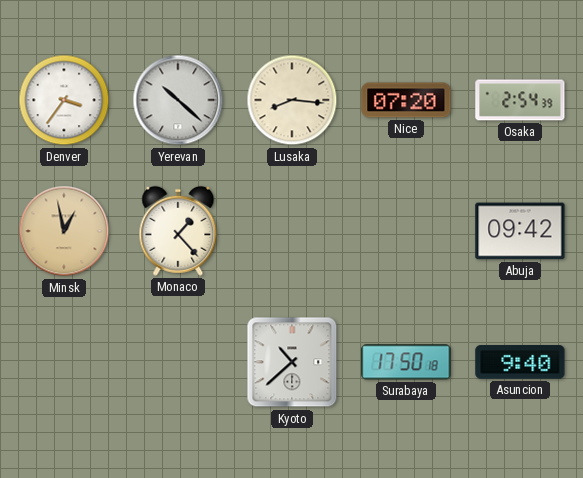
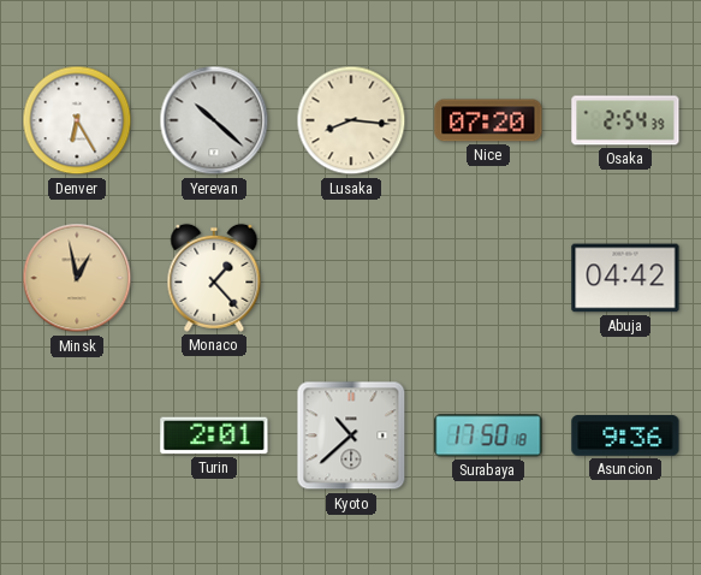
Denver: 3:36 -> 6:25
Abuja: 09:42 -> 04:42
Turin: none -> 2:01
Asuncion: 9:40 -> 9:36
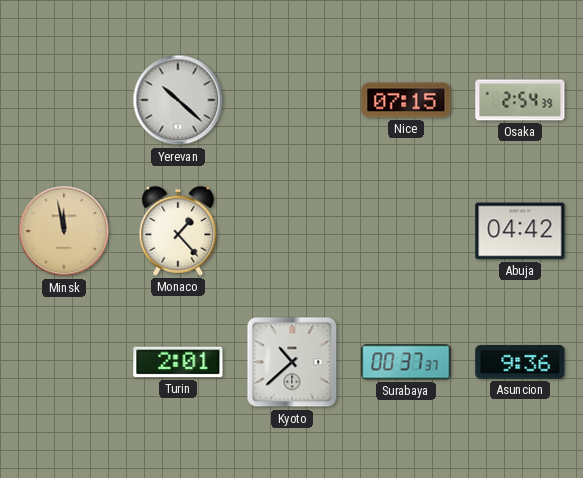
Denver: 6:25 -> none
Lusaka: 8:16 -> none
Nice: 07:20 -> 07:15
Minsk: 12:58 -> 11:58
Surabaya: 17:50 -> 00:37
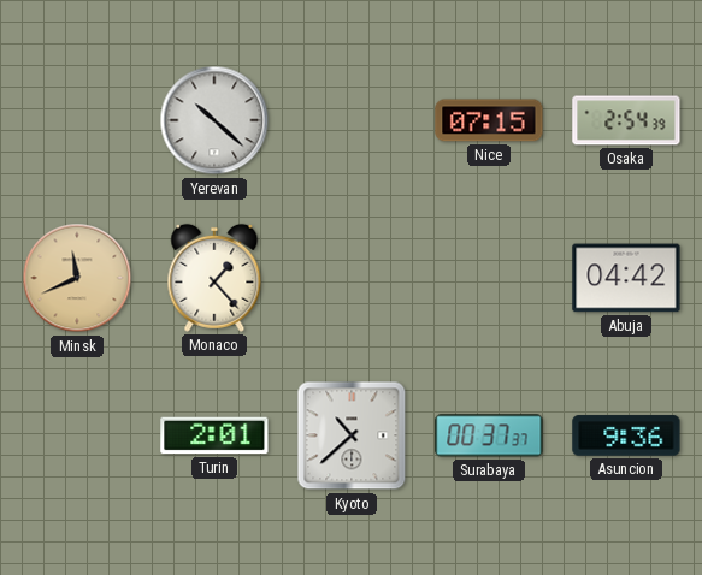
Minsk: 11:58 -> 11:41
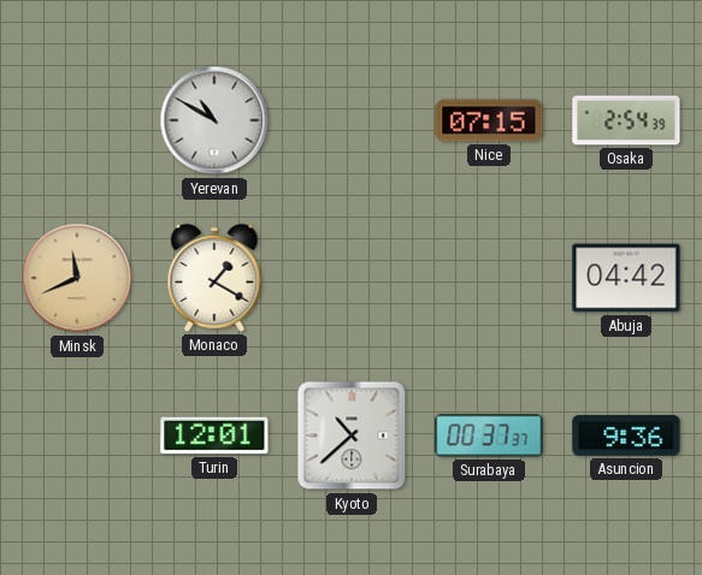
Yerevan: 10:22 -> 10:50
Monaco: 1:23 -> 1:20
Turin: 2:01 -> 12:01
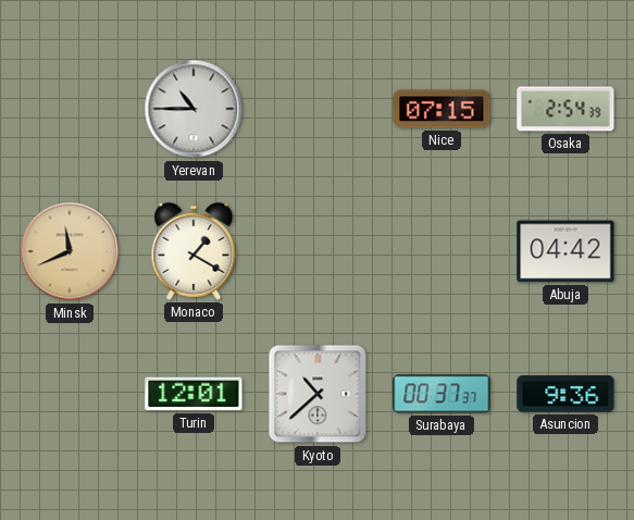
Yerevan: 10:50 -> 10:45
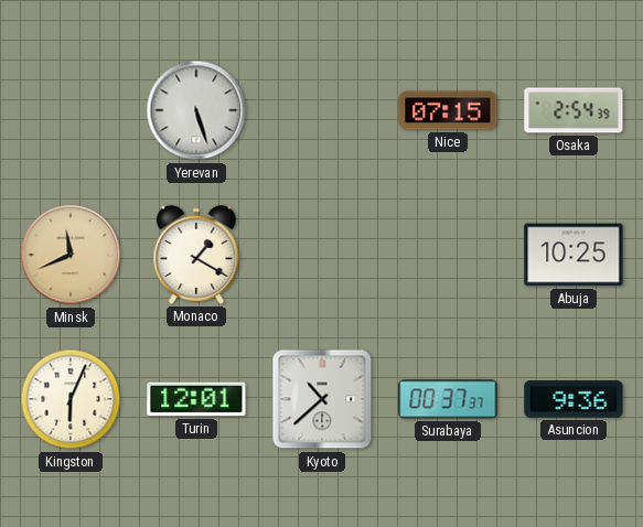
Yerevan: 10:45 -> 5:27
Abuja: 04:42 -> 10:25
Kingston: none -> 6:04
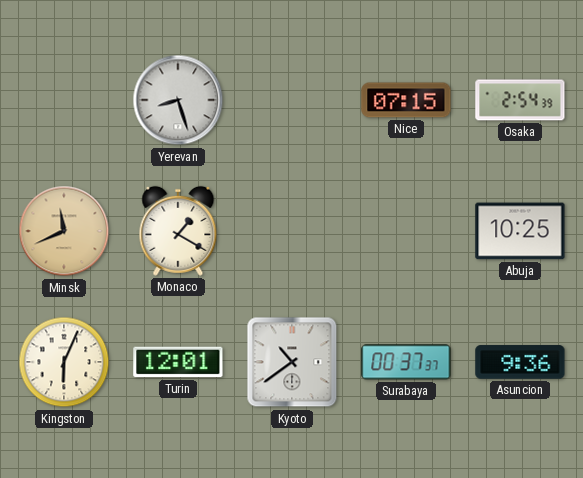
Yerevan: 5:27 -> 8:27
Kyoto: 10:38 -> 10:39
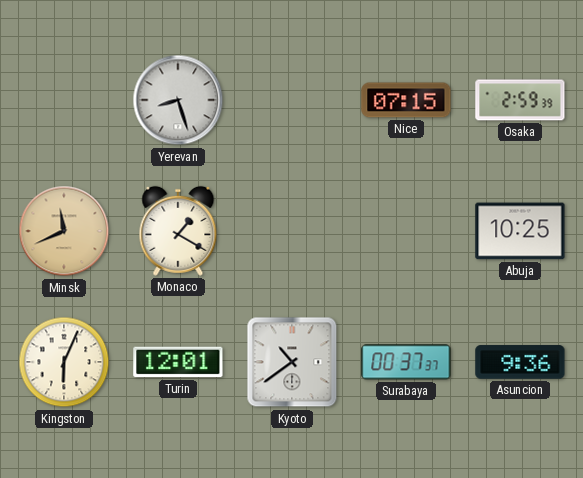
Osaka: 2:54 -> 2:59
